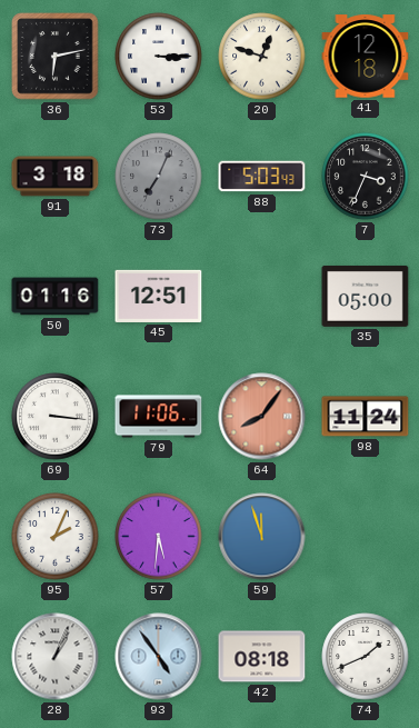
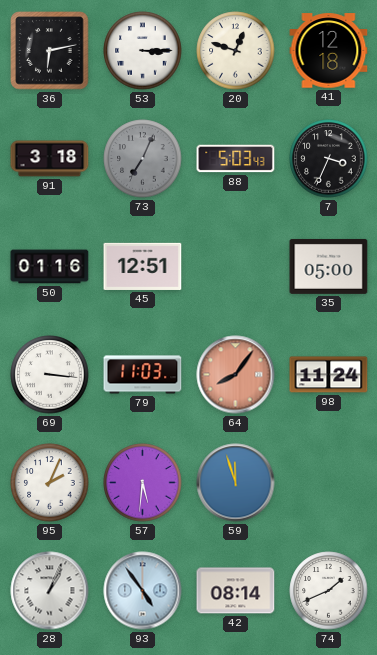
79: 11:06 -> 11:03
42: 08:18 -> 08:14
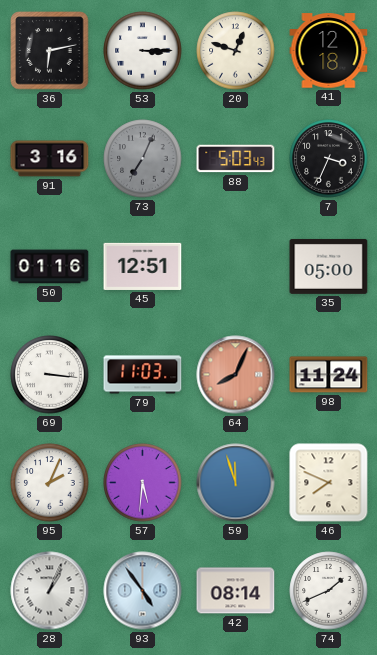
91: 3:18 -> 3:16
64: 8:06 -> 8:04
46: none -> 7:49
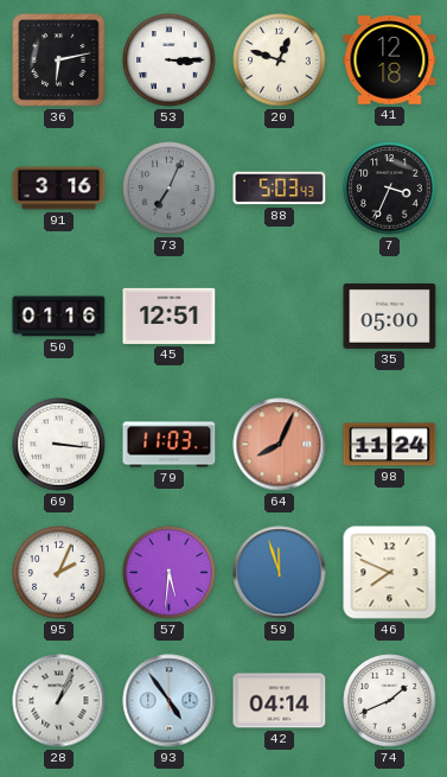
42: 08:14 -> 04:14
